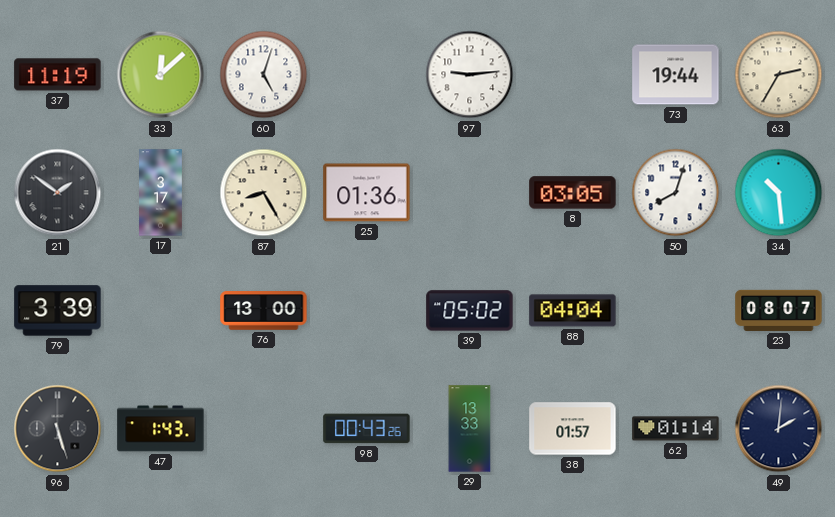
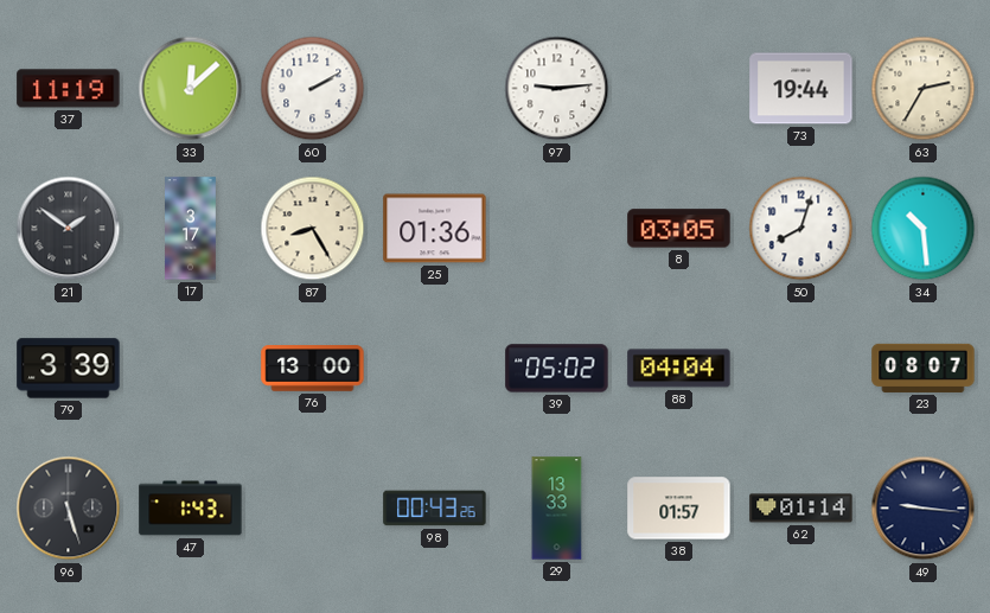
60: 5:03 -> 2:10
49: 2:01 -> 9:16
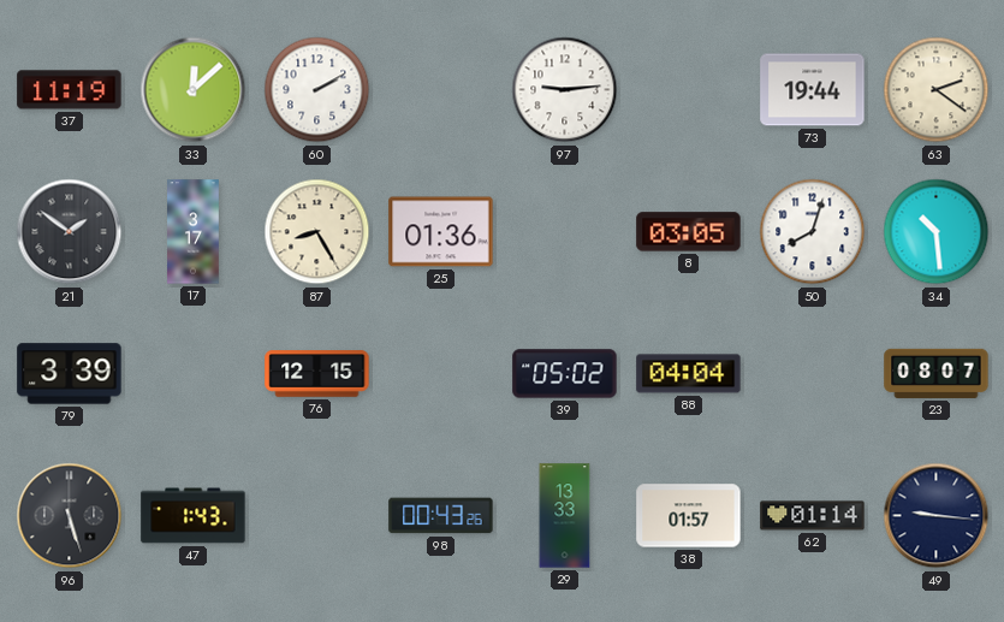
63: 2:35 -> 2:21
76: 13:00 -> 12:15
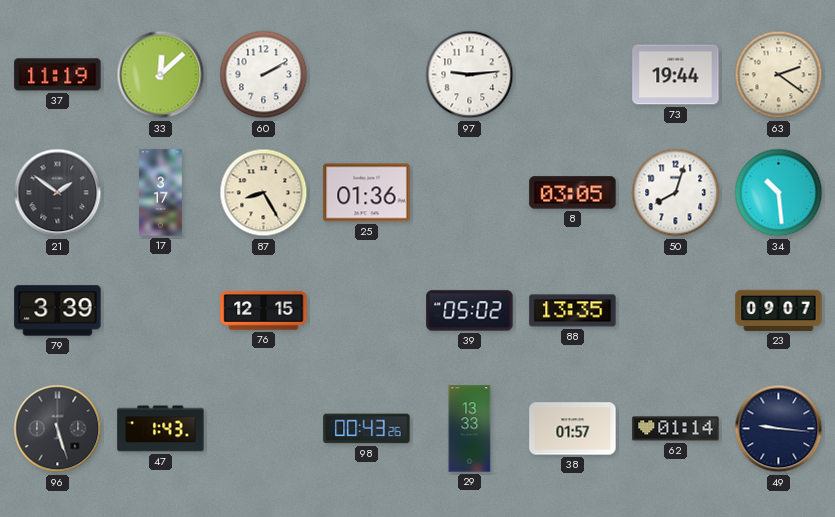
88: 04:04 -> 13:35
23: 08:07 -> 09:07
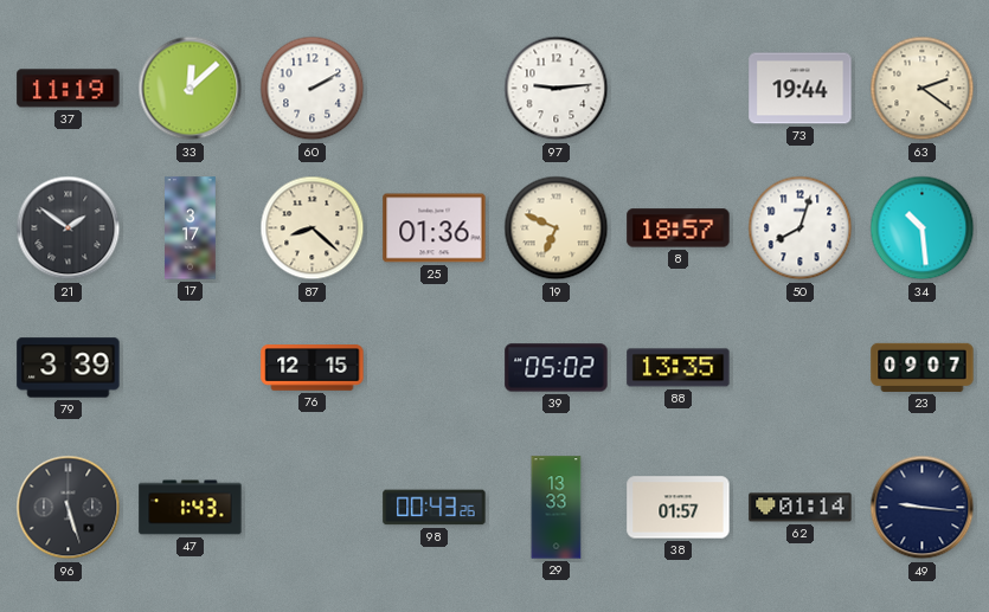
87: 8:25 -> 8:22
19: none -> 6:49
8: 03:05 -> 18:57
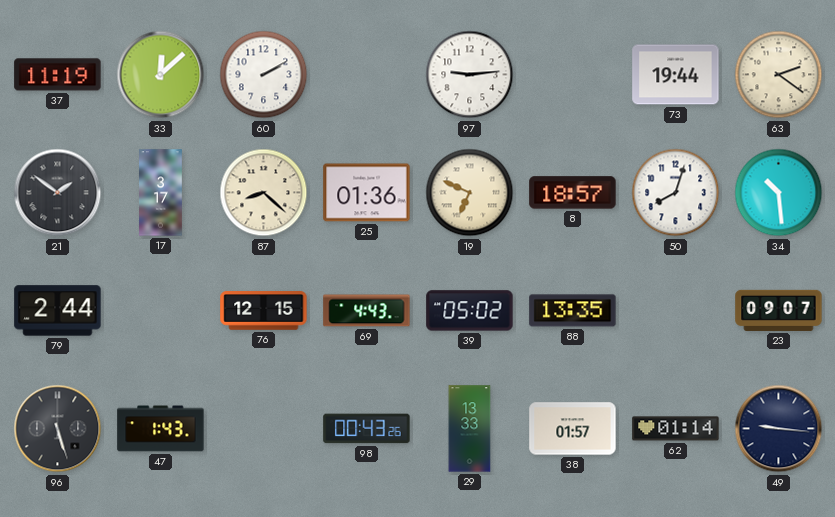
79: 3:39 -> 2:44
69: none -> 4:43
